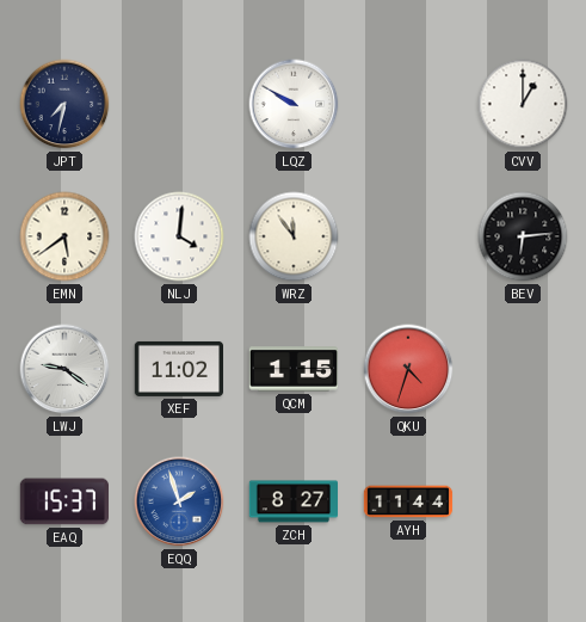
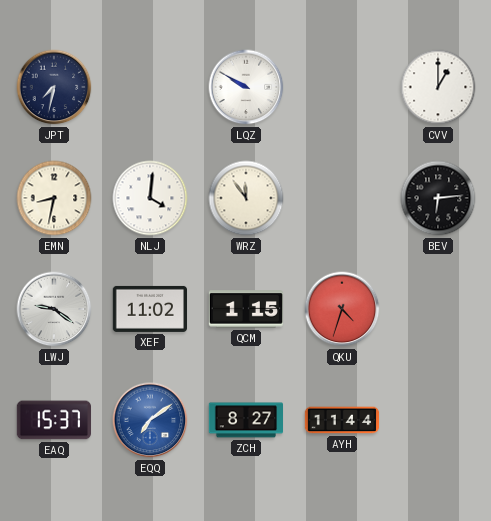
EMN: 5:39 -> 8:32
EQQ: 1:57 -> 7:09
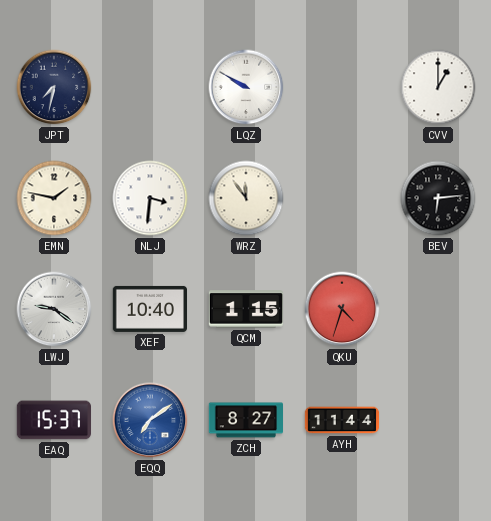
EMN: 8:32 -> 1:47
NLJ: 4:01 -> 3:31
XEF: 11:02 -> 10:40
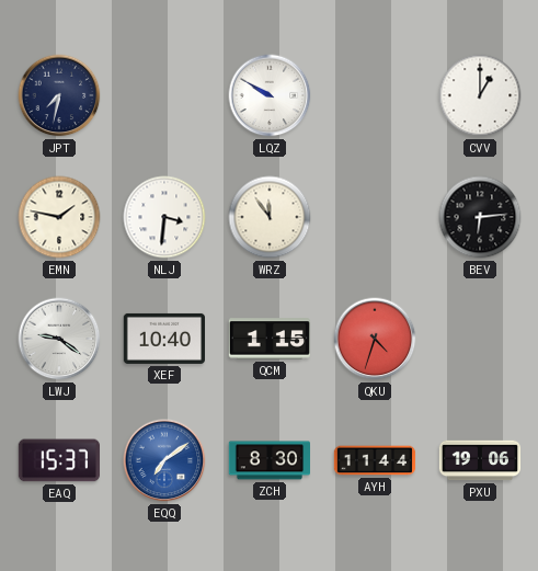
ZCH: 8:27 -> 8:30
PXU: none -> 19:06
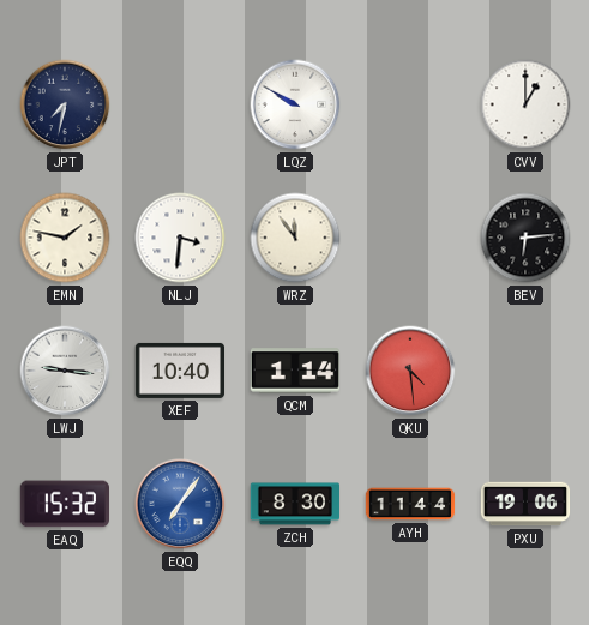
LWJ: 9:21 -> 9:16
QCM: 1:15 -> 1:14
QKU: 4:33 -> 4:29
EAQ: 15:37 -> 15:32
EQQ: 7:09 -> 7:06
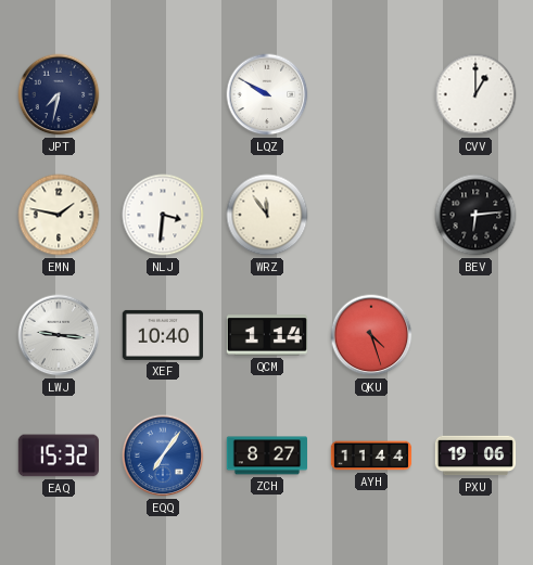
QKU: 4:29 -> 4:27
ZCH: 8:30 -> 8:27
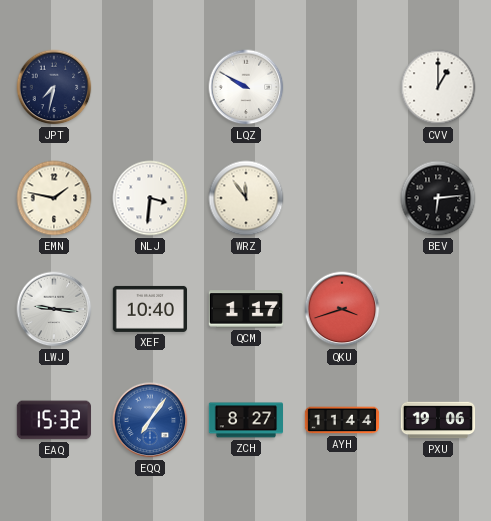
QCM: 1:14 -> 1:17
QKU: 4:27 -> 3:42
